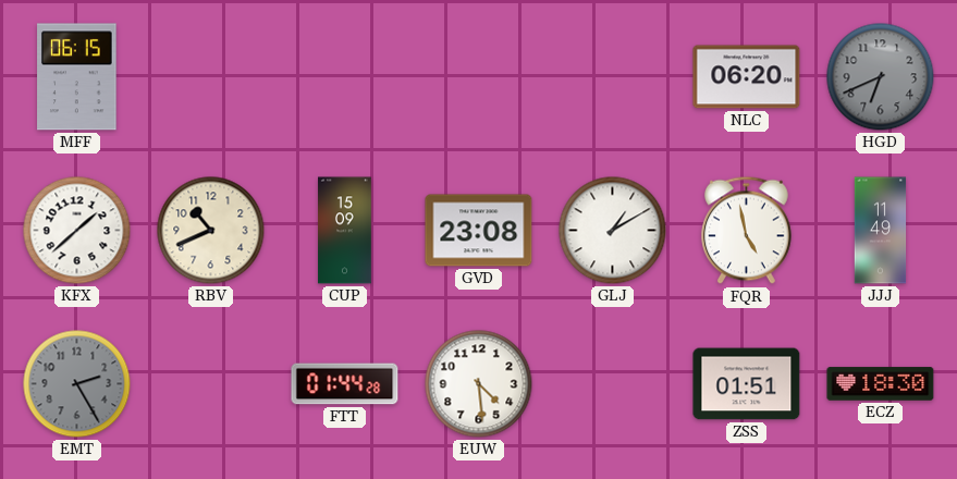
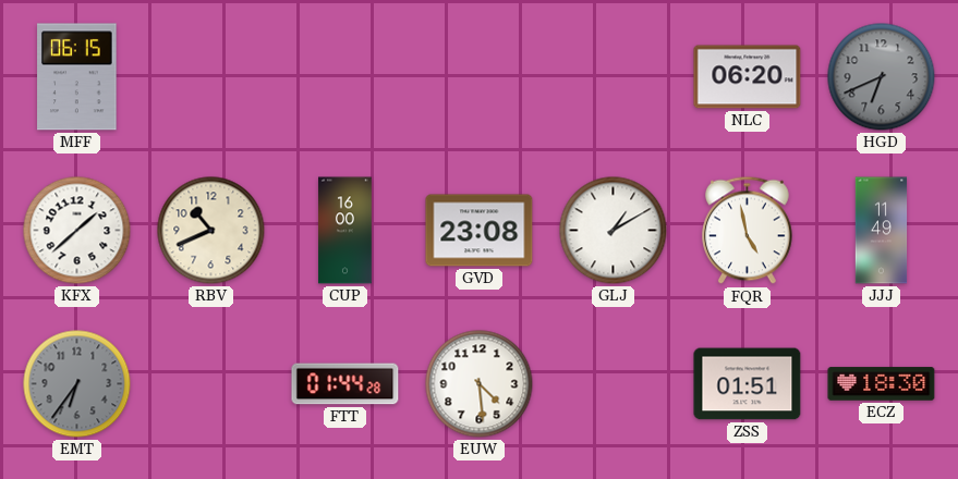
CUP: 15:09 -> 16:00
EMT: 2:25 -> 6:36
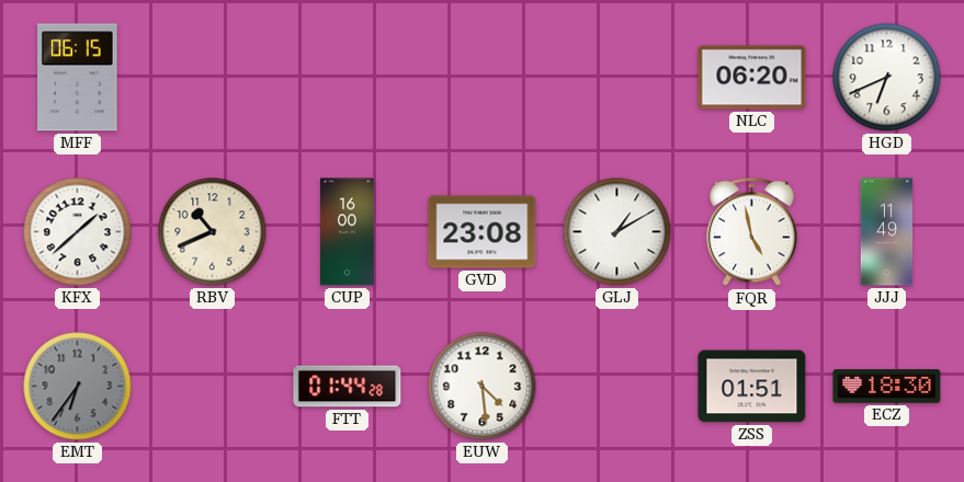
HGD dial: grey -> white
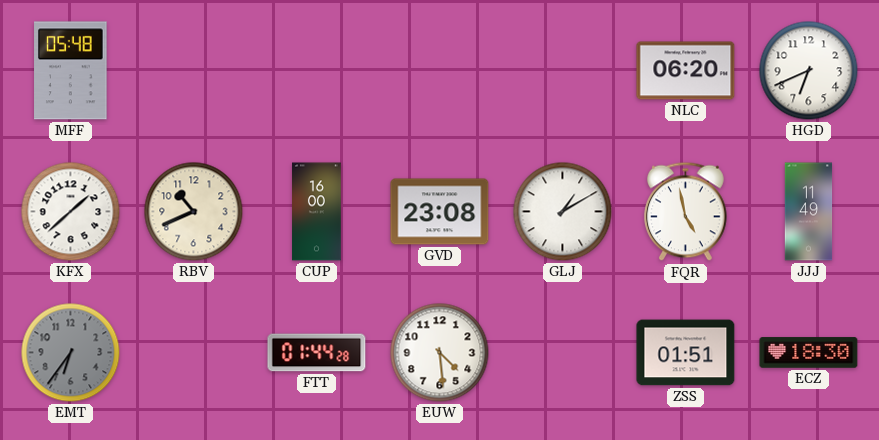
MFF: 06:15 -> 05:48
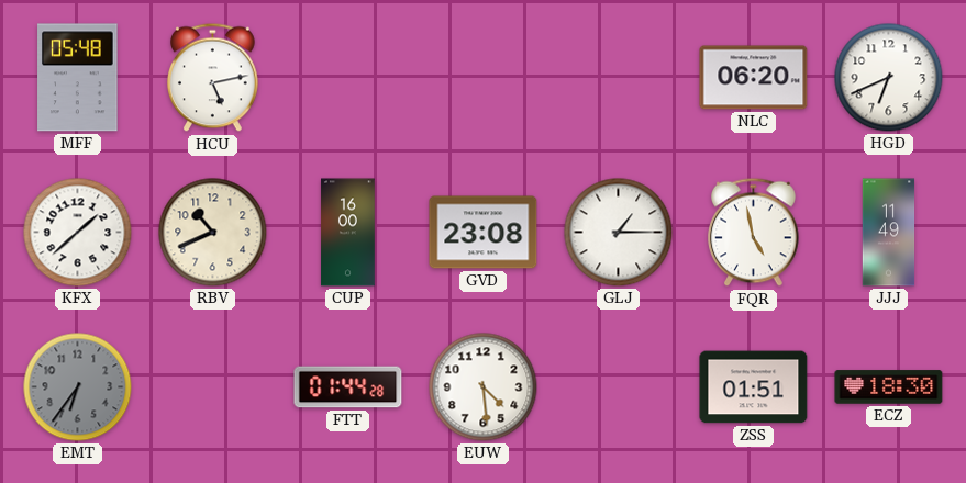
HCU: none -> 5:13
GLJ: 1:10 -> 1:15
